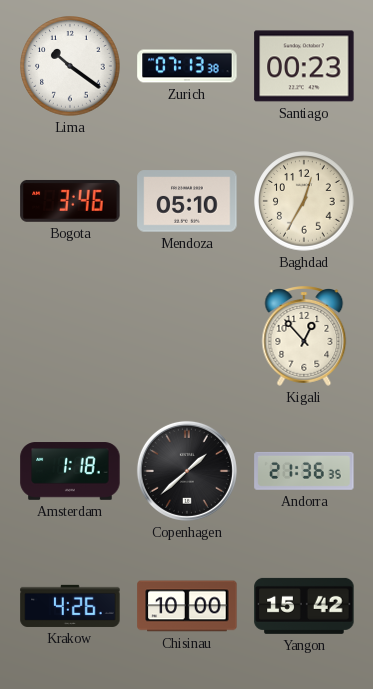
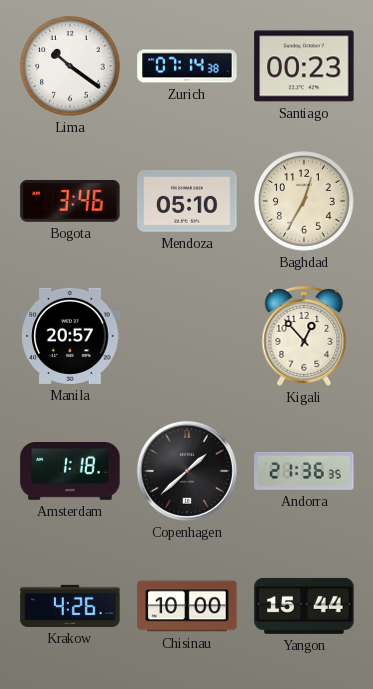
Zurich: 07:13 -> 07:14
Manila: none -> 20:57
Yangon: 15:42 -> 15:44
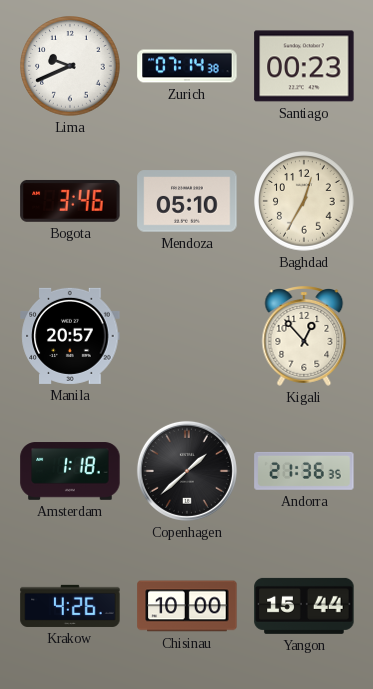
Lima: 10:21 -> 9:41
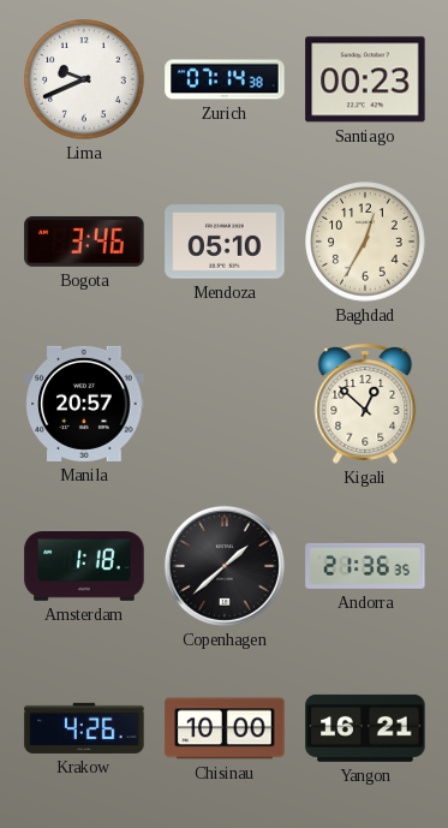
Kigali: 12:53 -> 12:52
Yangon: 15:44 -> 16:21
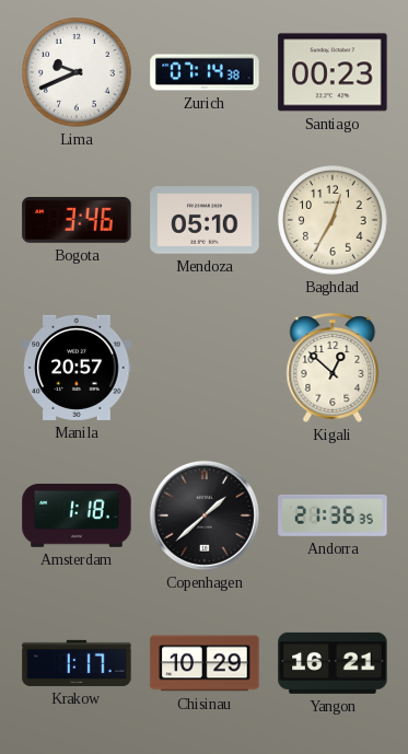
Krakow: 4:26 -> 1:17
Chisinau: 10:00 -> 10:29
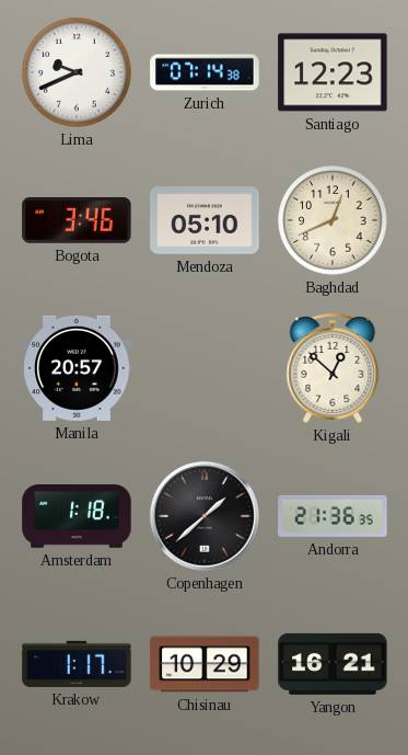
Santiago: 00:23 -> 12:23
Baghdad: 12:35 -> 12:41
